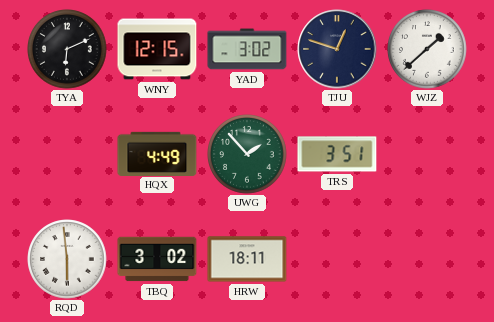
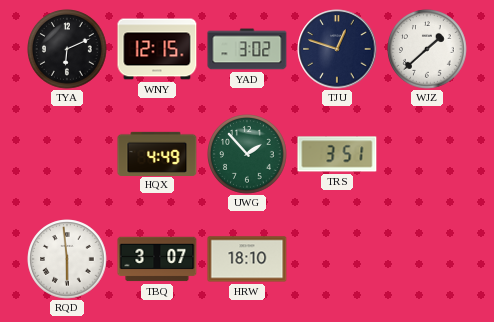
TBQ: 3:02 -> 3:07
HRW: 18:11 -> 18:10
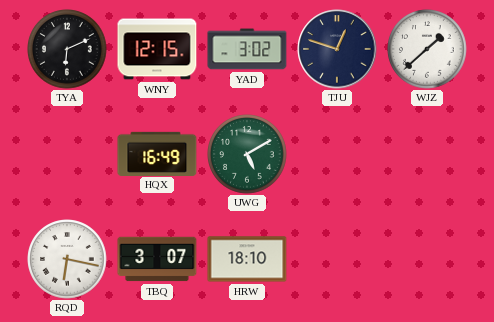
HQX: 4:49 -> 16:49
UWG: 1:53 -> 5:10
TRS: 3:51 -> none
RQD: 5:59 -> 6:17
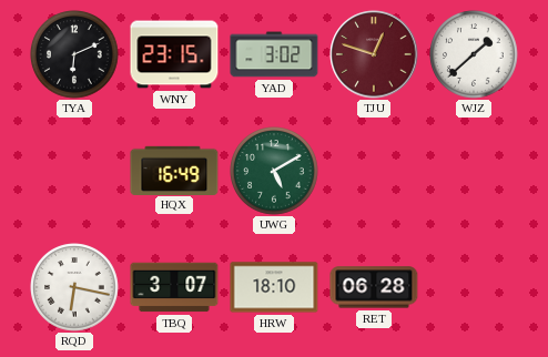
WNY: 12:15 -> 23:15
TJU dial: navy -> burgundy
RET: none -> 06:28
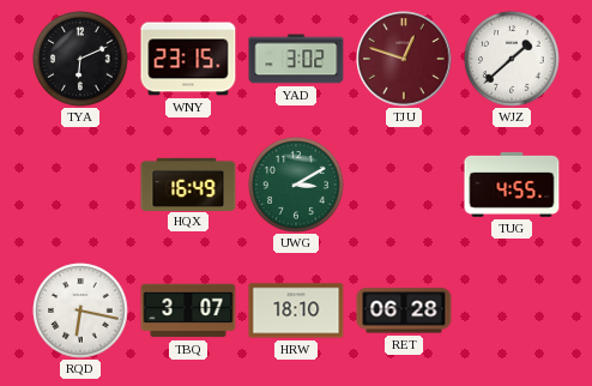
UWG: 5:10 -> 3:10
TUG: none -> 4:55
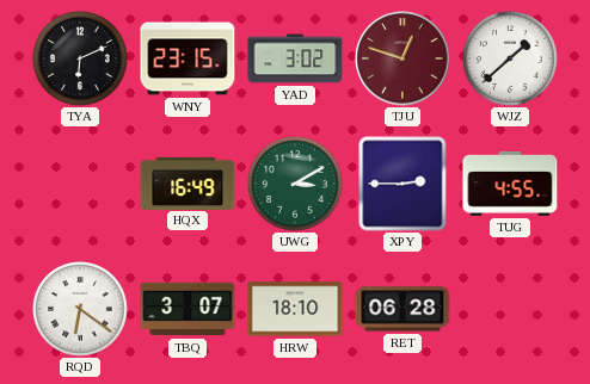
XPY: none -> 2:45
RQD: 6:17 -> 6:21
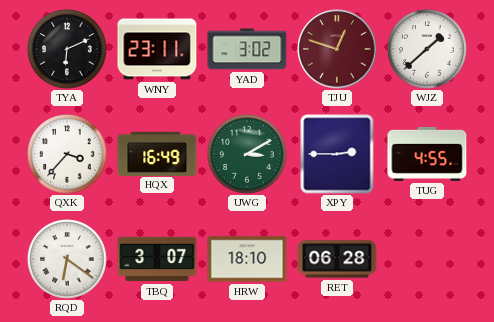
WNY: 23:15 -> 23:11
QXK: none -> 3:37
